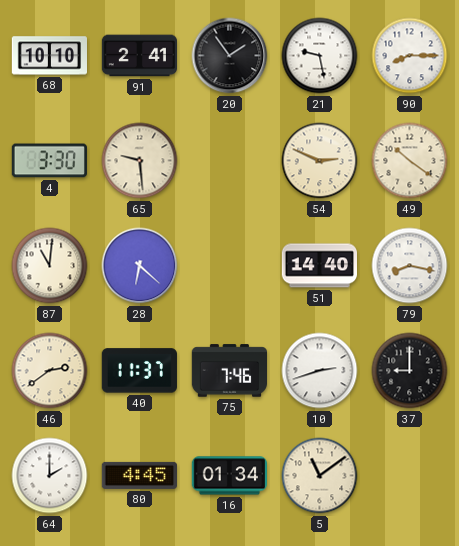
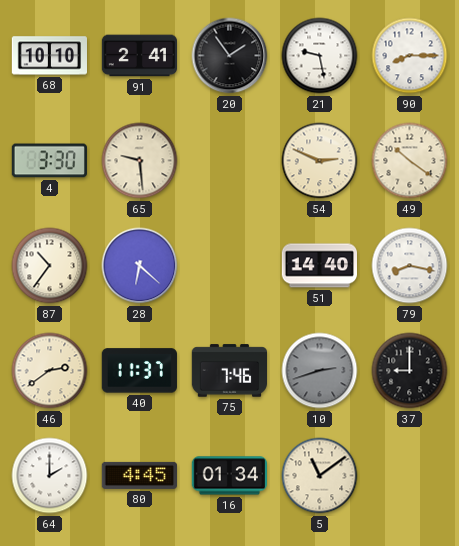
87: 11:01 -> 10:36
10 dial: white -> grey
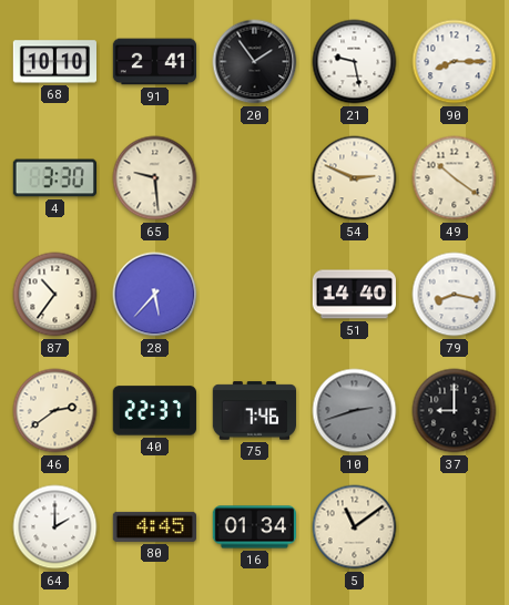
28: 6:22 -> 5:37
40: 11:37 -> 22:37
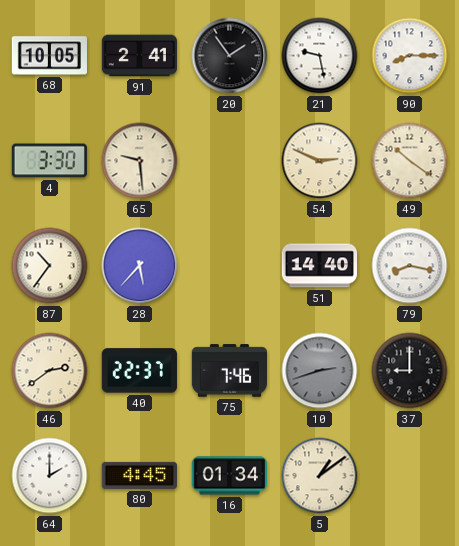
68: 10:10 -> 10:05
5: 11:09 -> 1:09
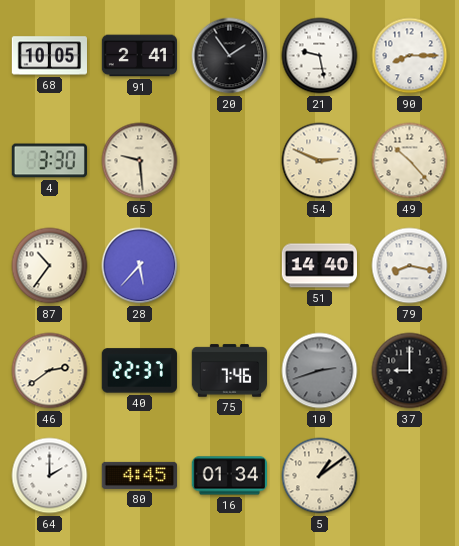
49: 10:21 -> 10:23
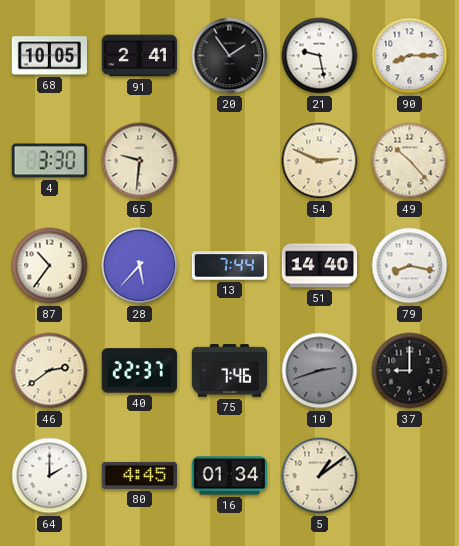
65: 9:29 -> 9:31
13: none -> 7:44
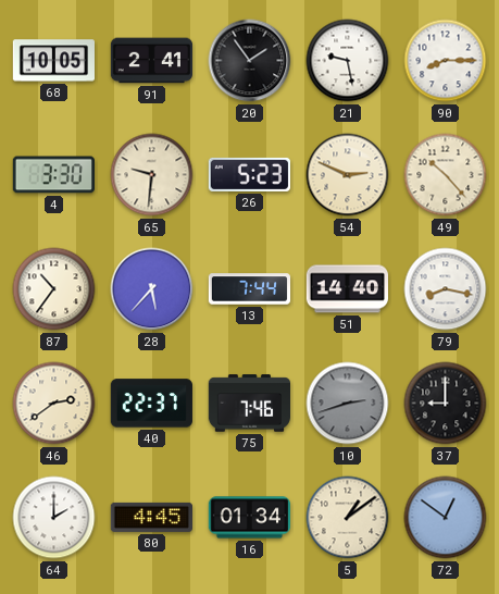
26: none -> 5:23
72: none -> 12:51
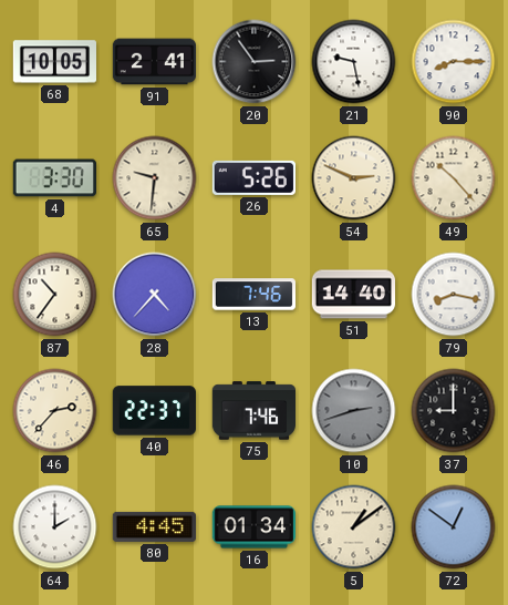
20: 1:54 -> 2:54
26: 5:23 -> 5:26
28: 5:37 -> 4:37
13: 7:44 -> 7:46
46: 2:39 -> 2:37
